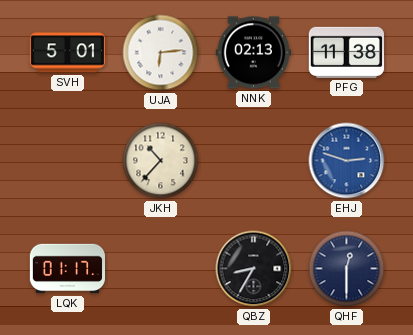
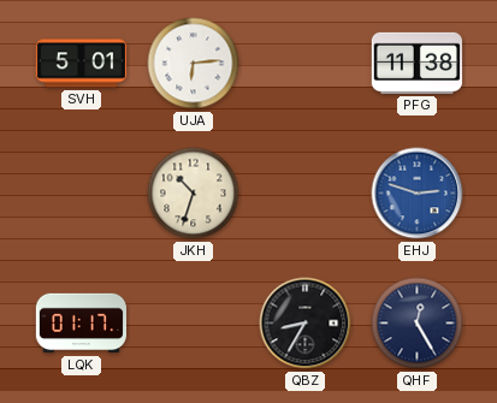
NNK: 02:13 -> none
JKH: 10:37 -> 10:33
QHF: 12:30 -> 12:25
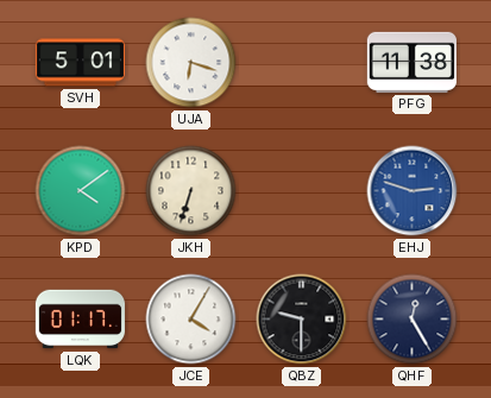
UJA: 6:14 -> 6:18
KPD: none -> 4:09
JKH: 10:33 -> 6:33
JCE: none -> 4:05
QBZ: 8:35 -> 9:30
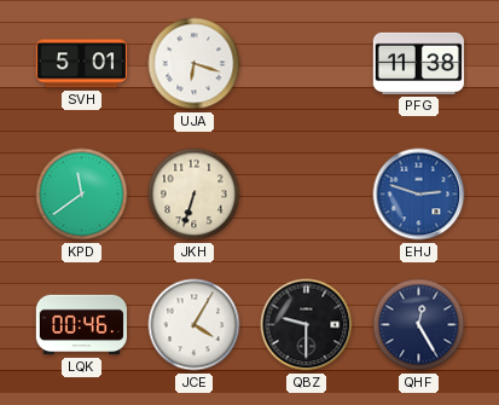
KPD: 4:09 -> 11:39
LQK: 01:17 -> 00:46
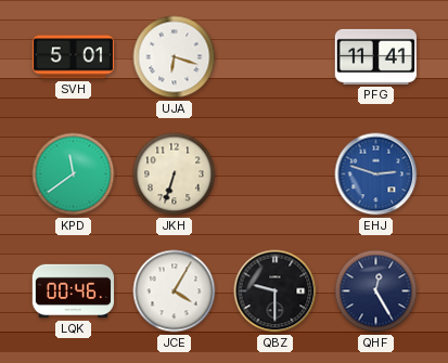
PFG: 11:38 -> 11:41
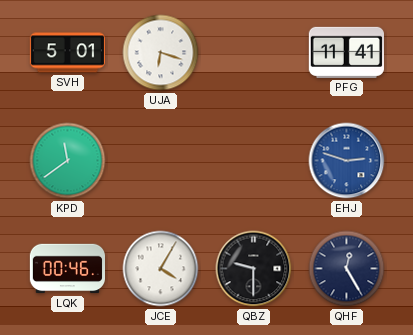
JKH: 6:33 -> none
